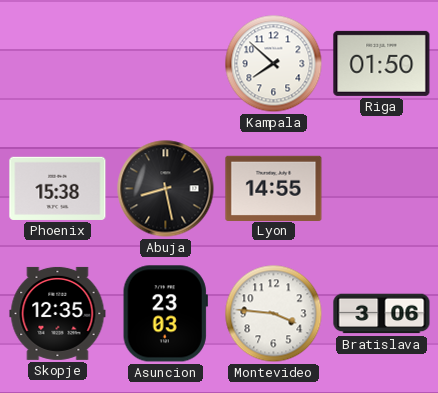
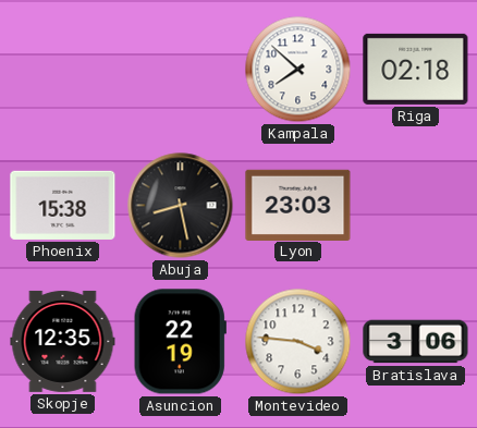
Riga: 01:50 -> 02:18
Lyon: 14:55 -> 23:03
Asuncion: 23:03 -> 22:19
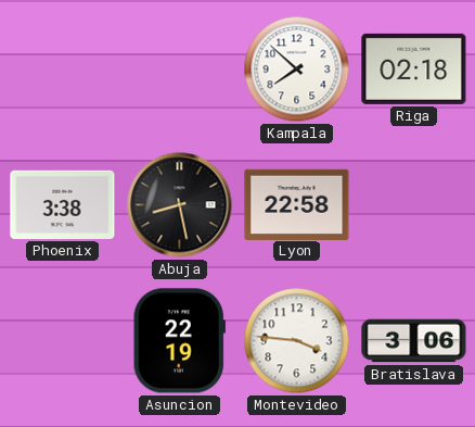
Phoenix: 15:38 -> 3:38
Lyon: 23:03 -> 22:58
Skopje: 12:35 -> none
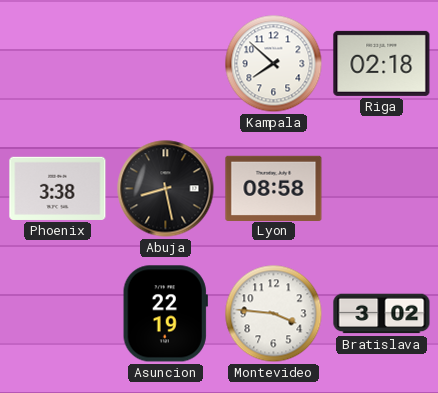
Lyon: 22:58 -> 08:58
Bratislava: 3:06 -> 3:02
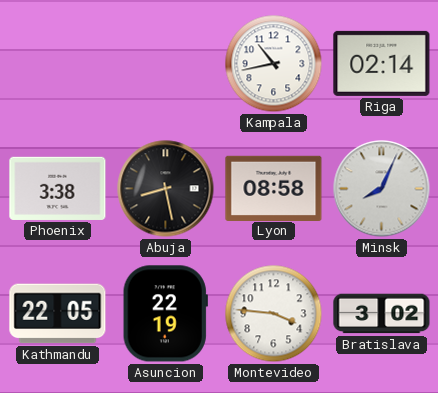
Kampala: 7:52 -> 10:43
Riga: 02:18 -> 02:14
Minsk: none -> 8:04
Kathmandu: none -> 22:05
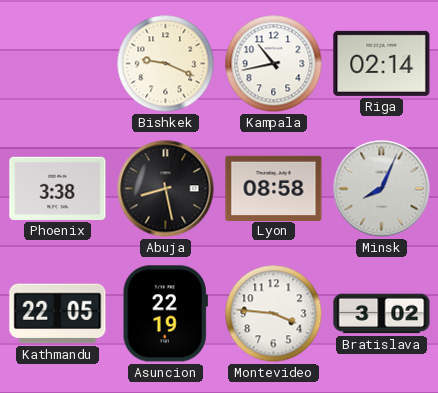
Bishkek: none -> 9:19
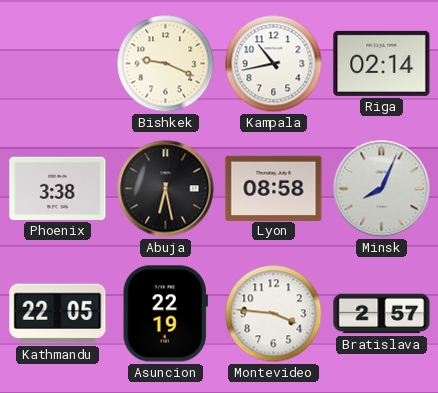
Abuja: 8:28 -> 6:28
Bratislava: 3:02 -> 2:57
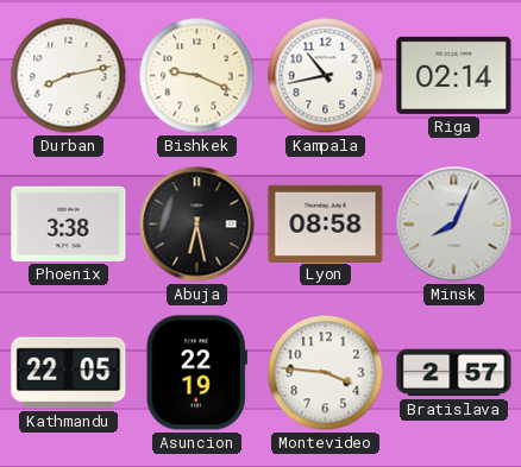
Durban: none -> 8:13
